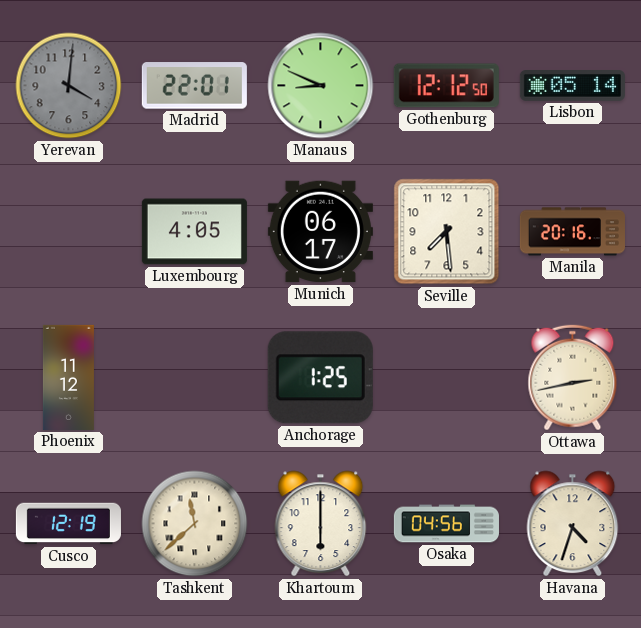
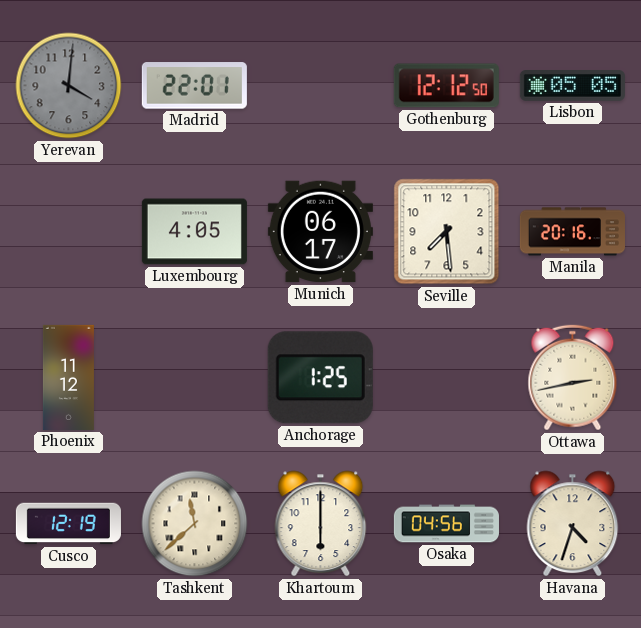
Manaus: 8:49 -> none
Lisbon: 05:14 -> 05:05
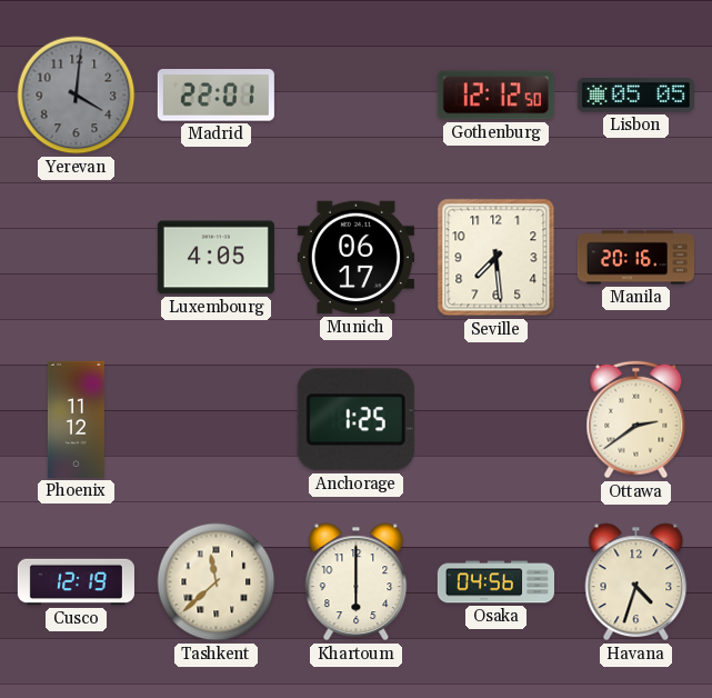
Ottawa: 2:43 -> 2:39
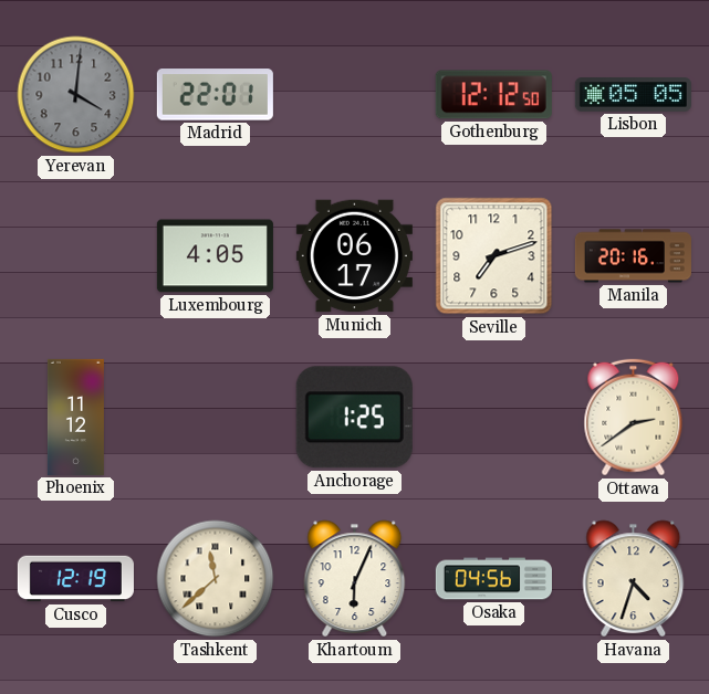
Seville: 7:29 -> 7:12
Khartoum: 6:00 -> 6:04
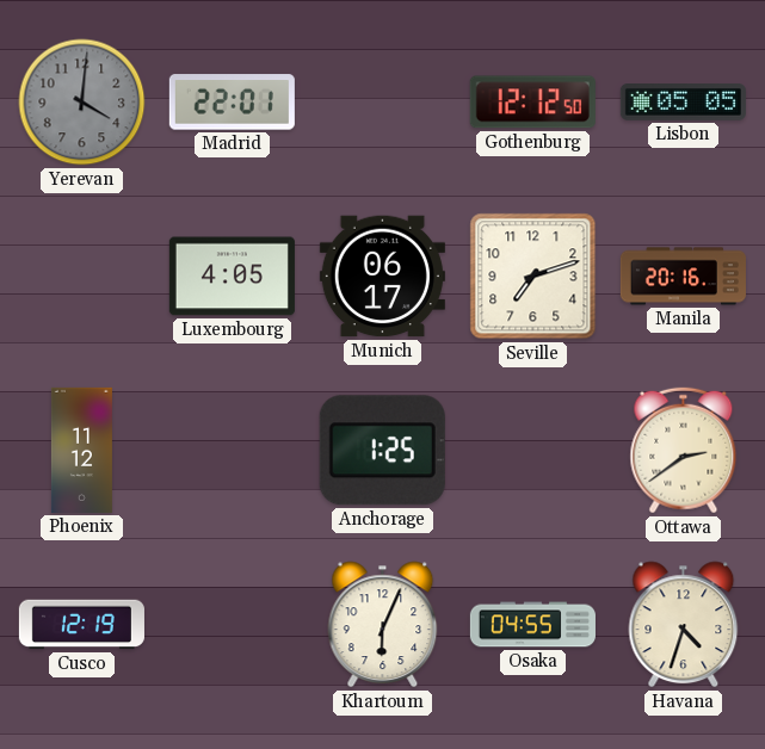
Tashkent: 11:38 -> none
Osaka: 04:56 -> 04:55
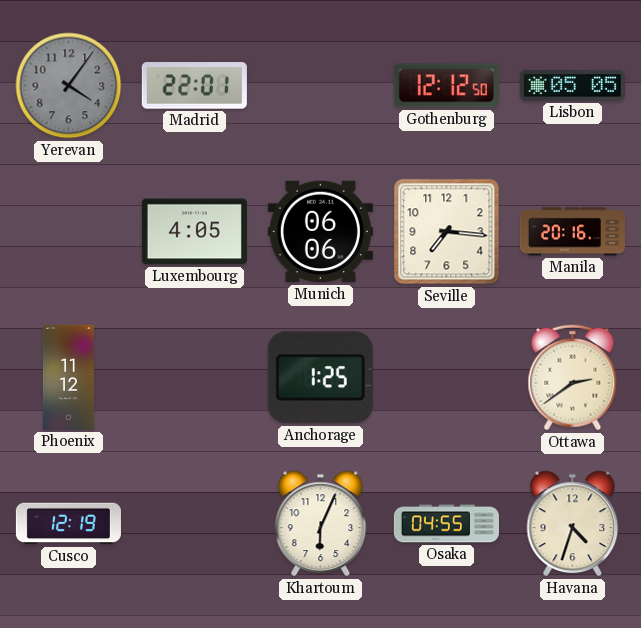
Yerevan: 4:01 -> 4:06
Munich: 06:17 -> 06:06
Seville: 7:12 -> 7:16
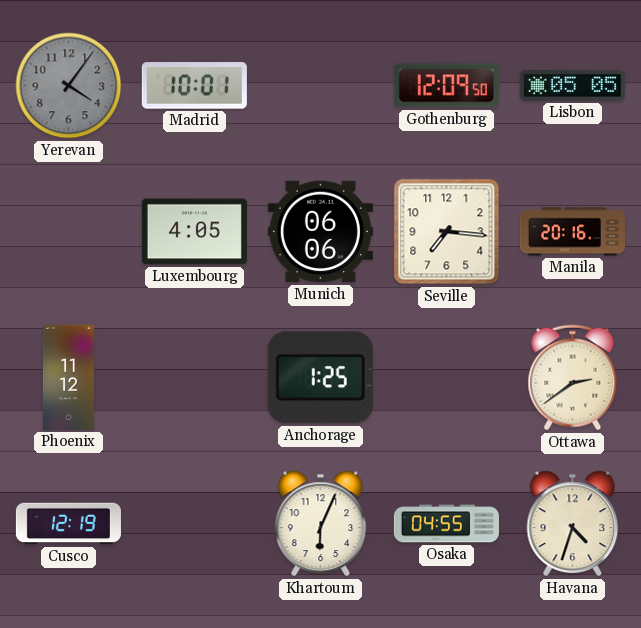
Madrid: 22:01 -> 10:01
Gothenburg: 12:12 -> 12:09
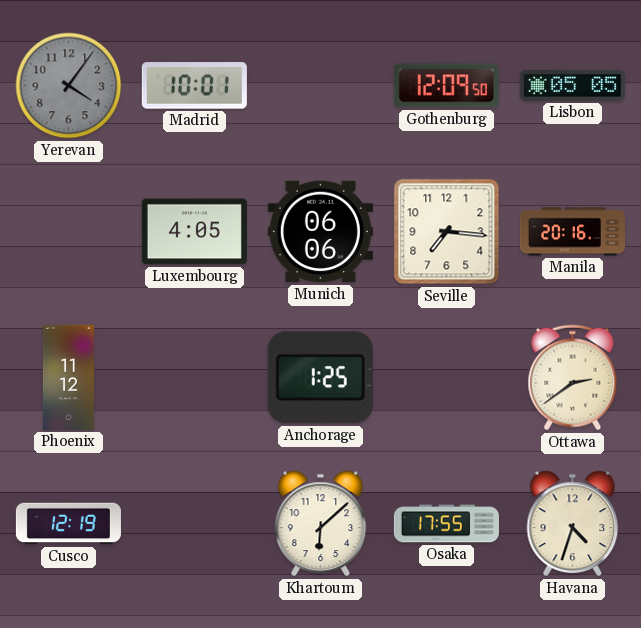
Khartoum: 6:04 -> 6:08
Osaka: 04:55 -> 17:55
